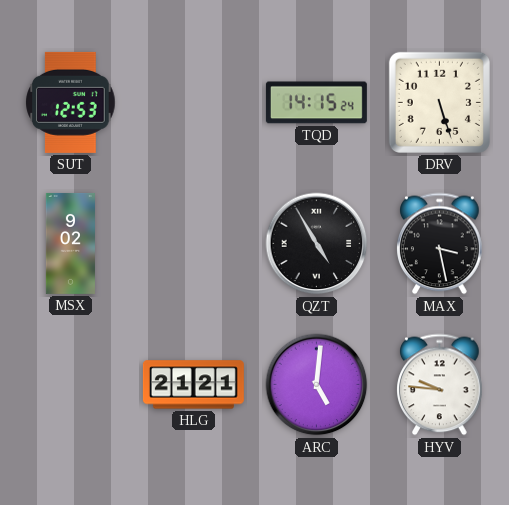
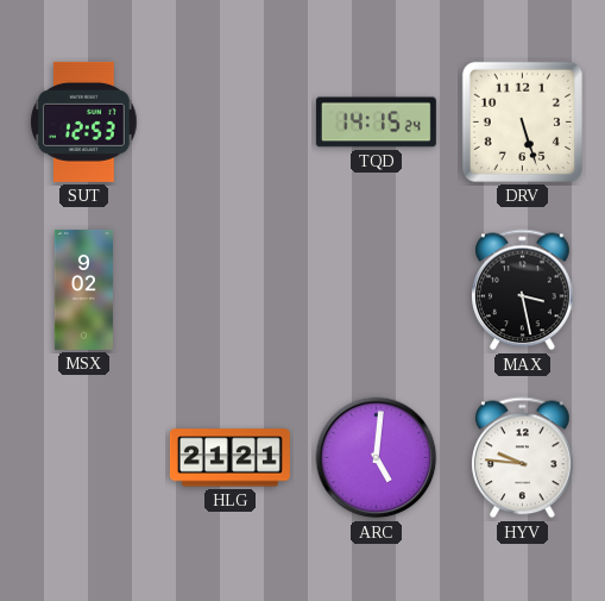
QZT: 4:55 -> none
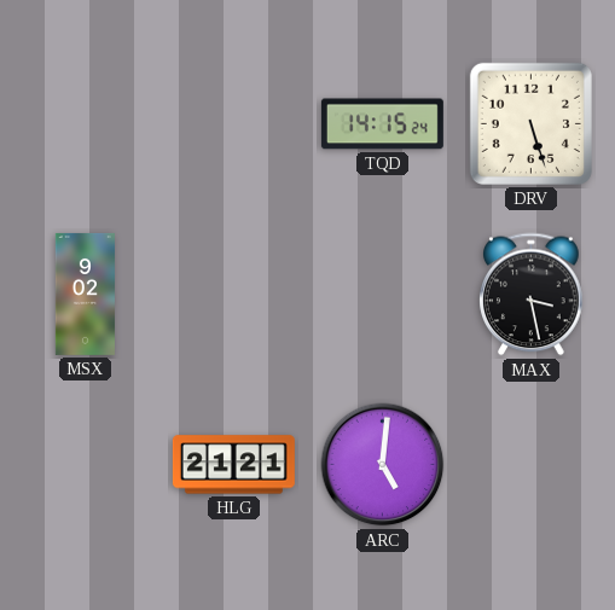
SUT: 12:53 -> none
HYV: 9:46 -> none
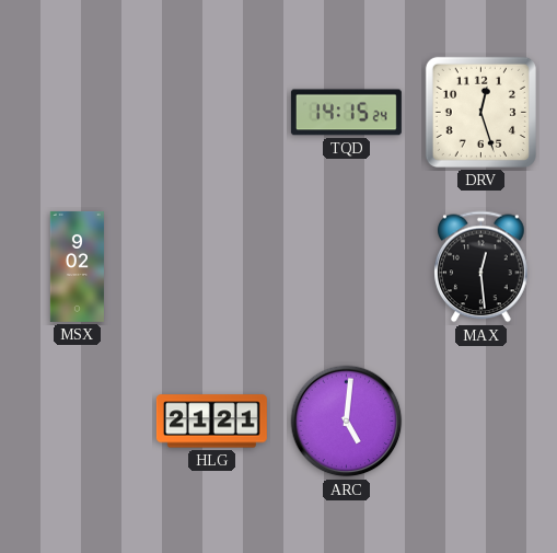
DRV: 5:27 -> 12:27
MAX: 3:28 -> 12:29
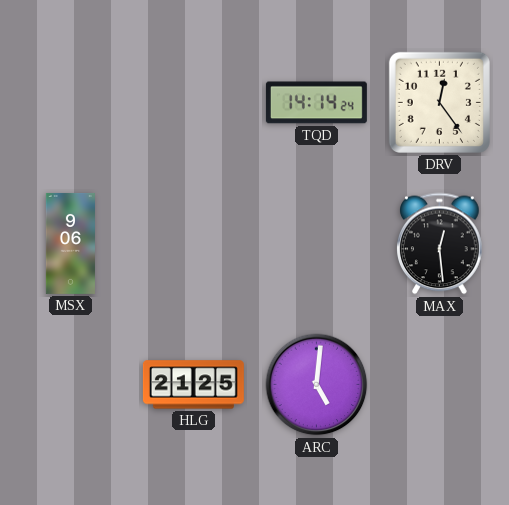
TQD: 14:15 -> 14:14
DRV: 12:27 -> 12:24
MSX: 9:02 -> 9:06
HLG: 21:21 -> 21:25
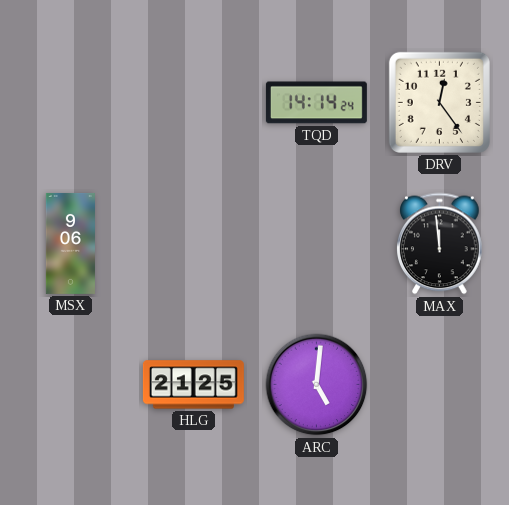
MAX: 12:29 -> 11:59
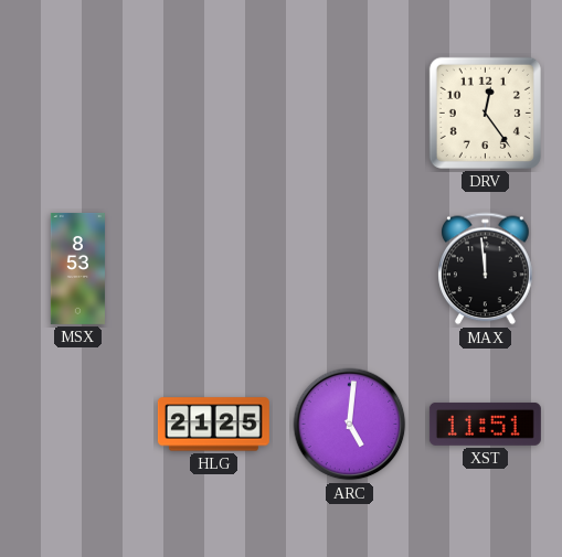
TQD: 14:14 -> none
MSX: 9:06 -> 8:53
XST: none -> 11:51
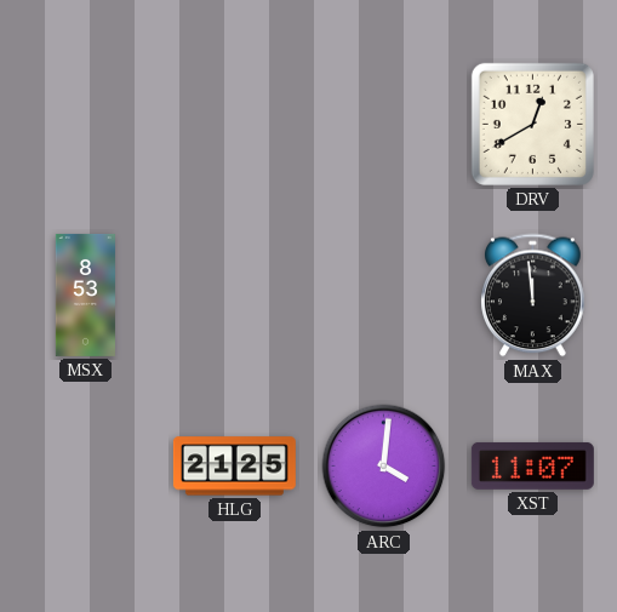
DRV: 12:24 -> 12:40
ARC: 5:01 -> 4:01
XST: 11:51 -> 11:07
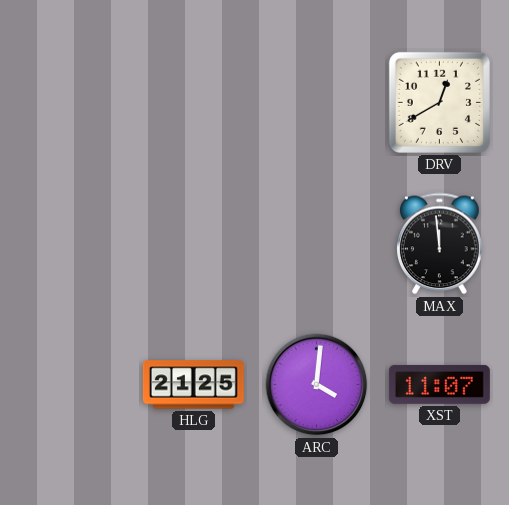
MSX: 8:53 -> none
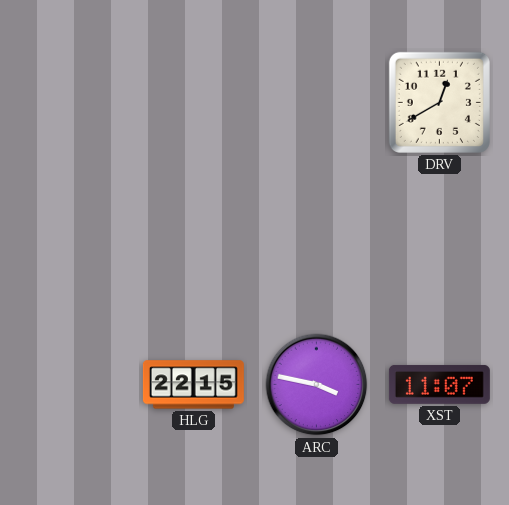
MAX: 11:59 -> none
HLG: 21:25 -> 22:15
ARC: 4:01 -> 3:47
